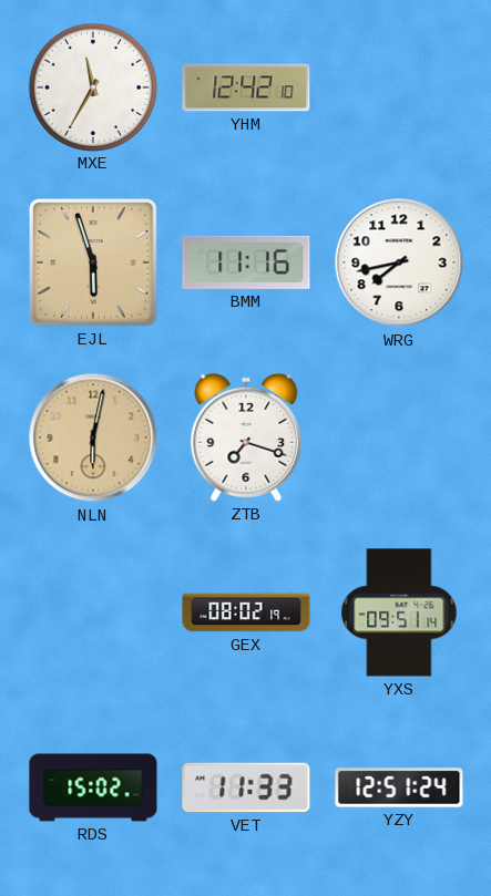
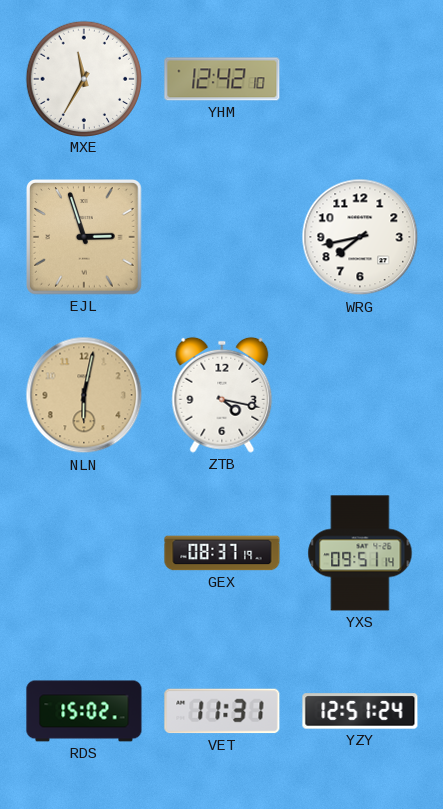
EJL: 5:57 -> 2:57
BMM: 11:16 -> none
ZTB: 7:18 -> 4:17
GEX: 08:02 -> 08:37
VET: 11:33 -> 11:31
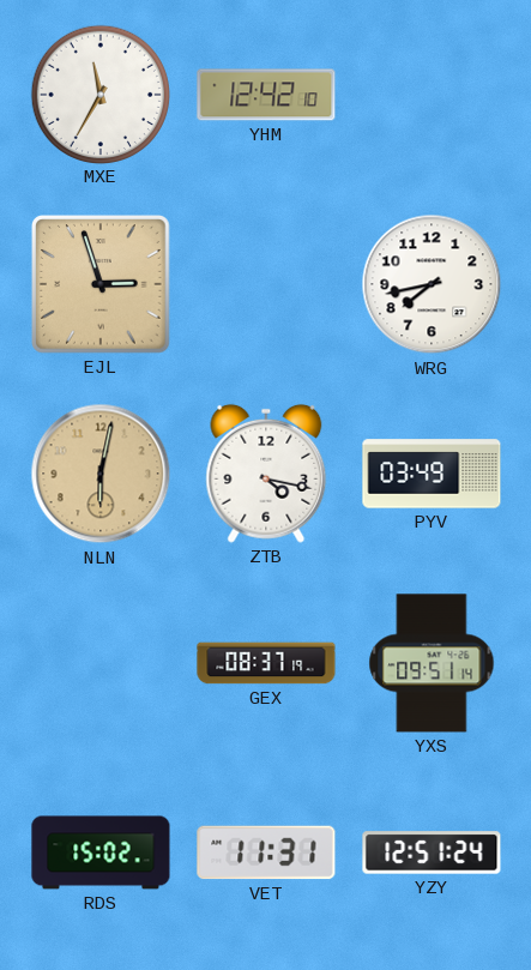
PYV: none -> 03:49
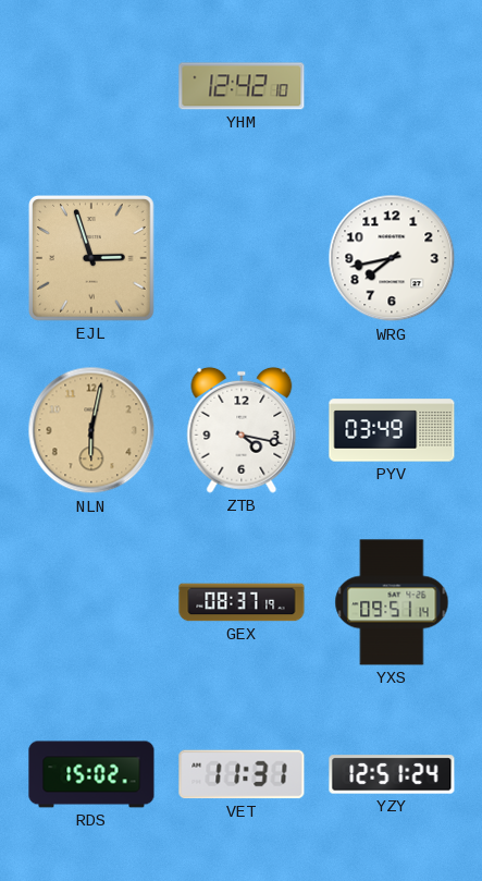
MXE: 11:35 -> none
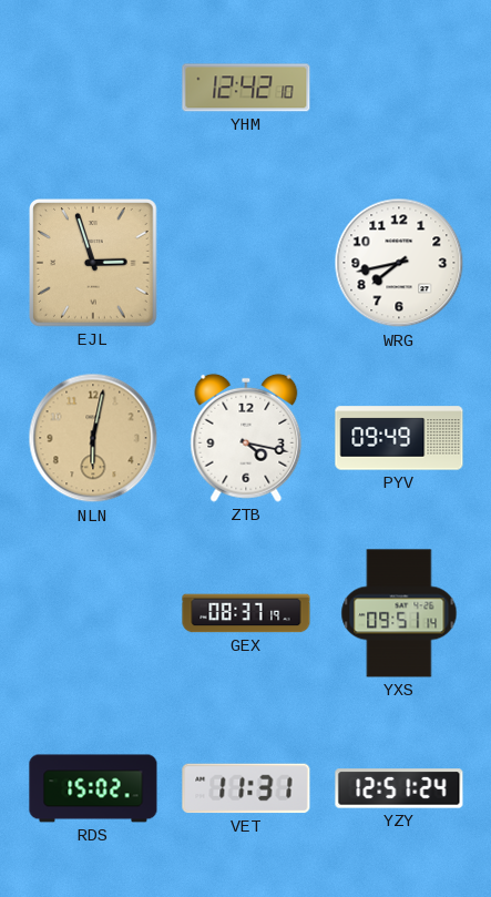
PYV: 03:49 -> 09:49
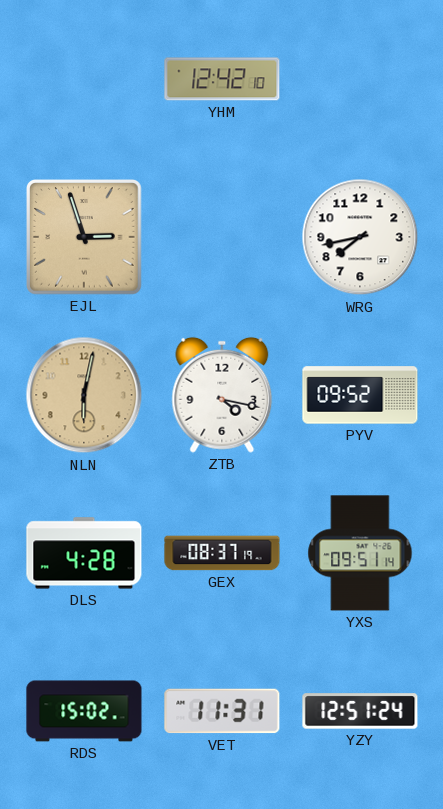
PYV: 09:49 -> 09:52
DLS: none -> 4:28
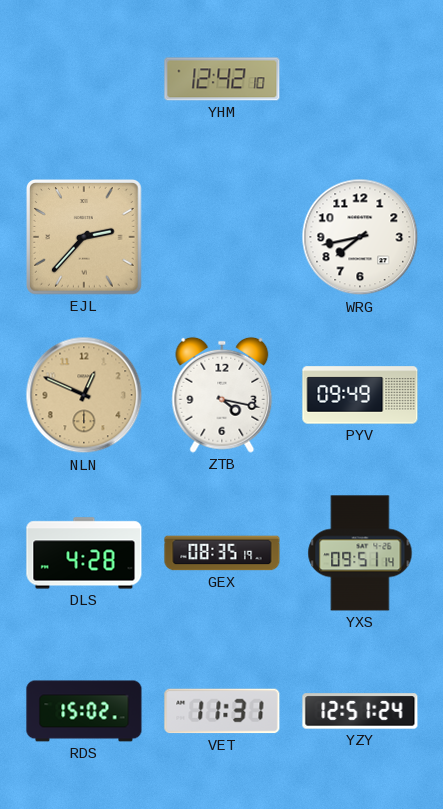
EJL: 2:57 -> 2:37
NLN: 6:02 -> 12:49
PYV: 09:52 -> 09:49
GEX: 08:37 -> 08:35
